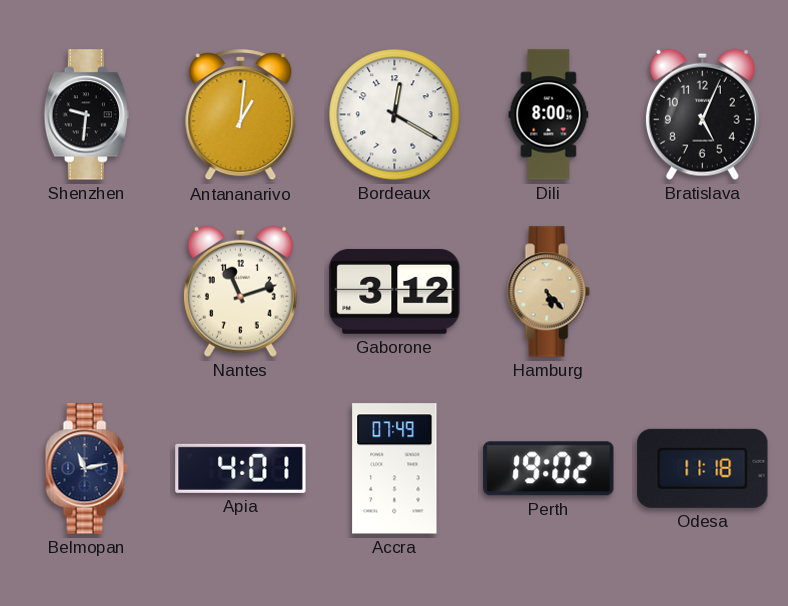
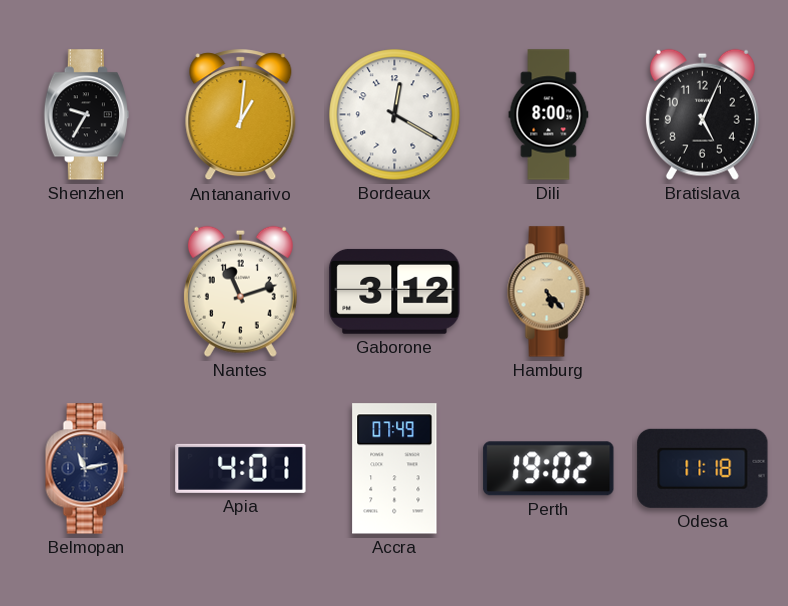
Shenzhen: 9:31 -> 9:35
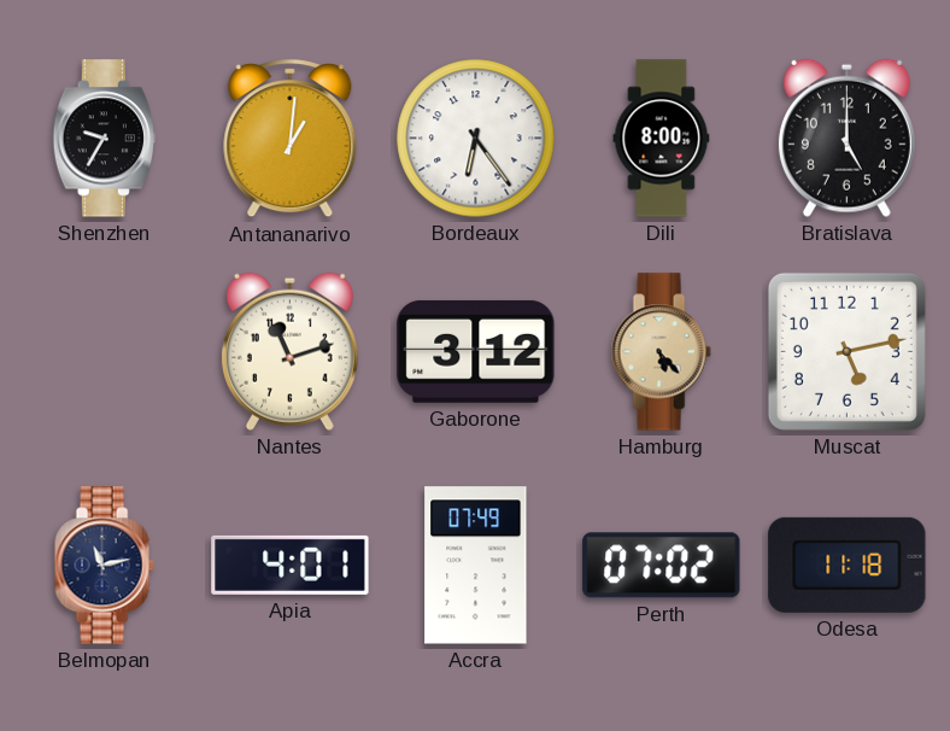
Bordeaux: 12:20 -> 6:24
Bratislava: 5:04 -> 5:00
Muscat: none -> 5:13
Perth: 19:02 -> 07:02
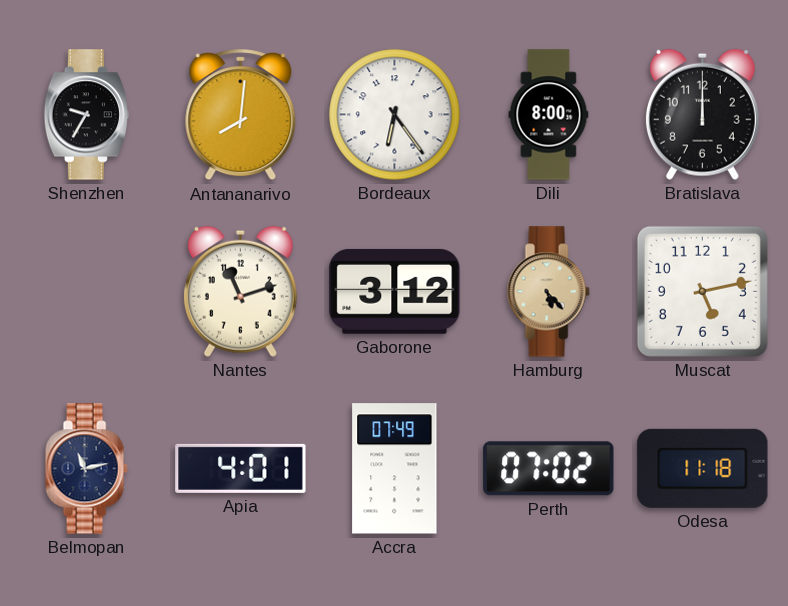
Antananarivo: 1:01 -> 8:01
Bratislava: 5:00 -> 12:00
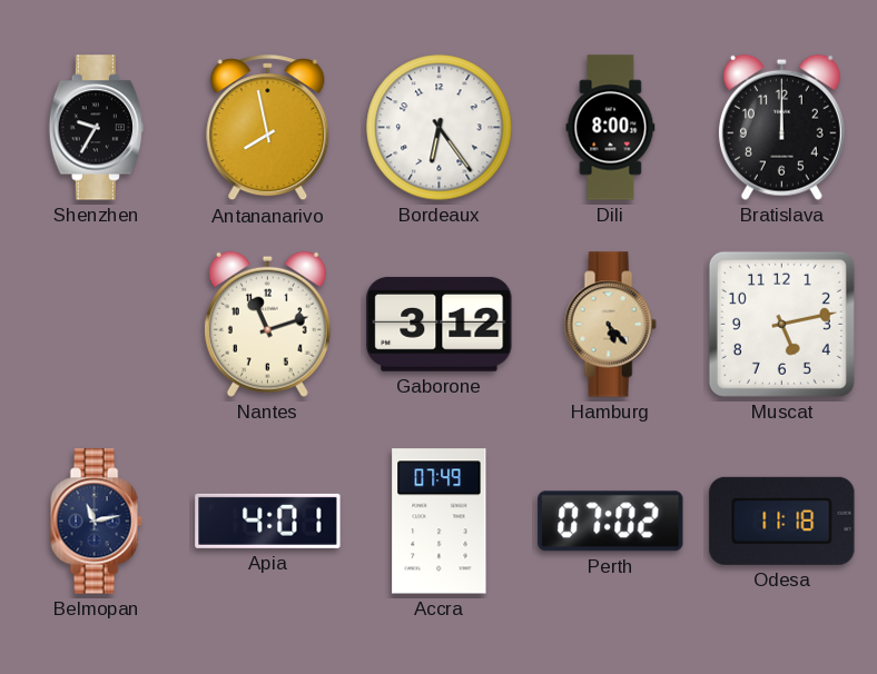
Antananarivo: 8:01 -> 7:58
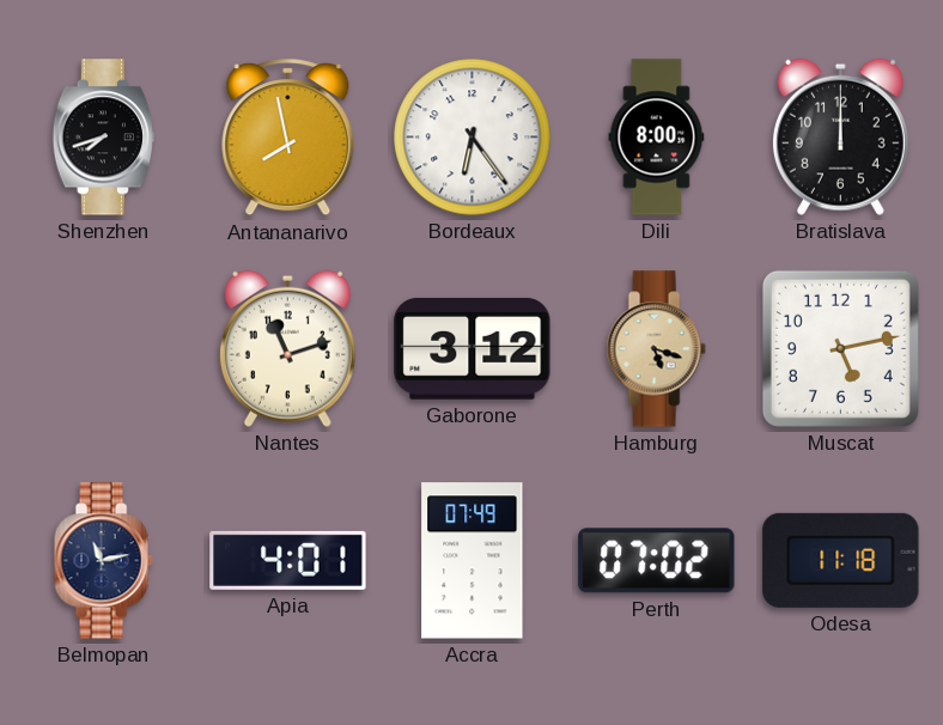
Shenzhen: 9:35 -> 7:42
Hamburg: 5:23 -> 5:18
